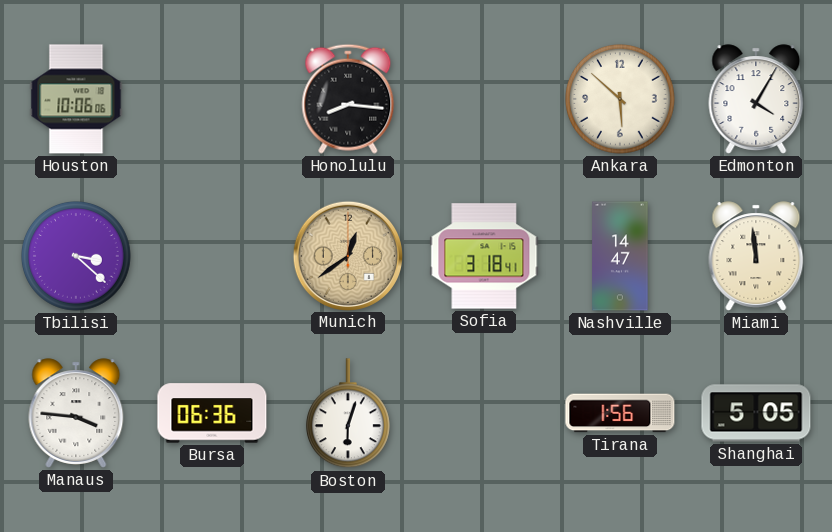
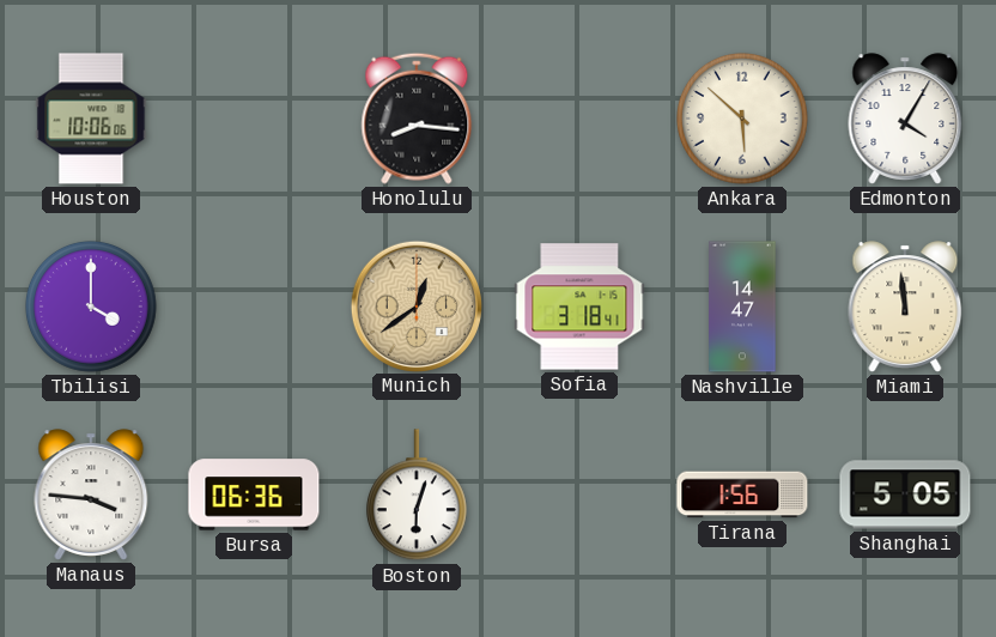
Tbilisi: 3:22 -> 4:00
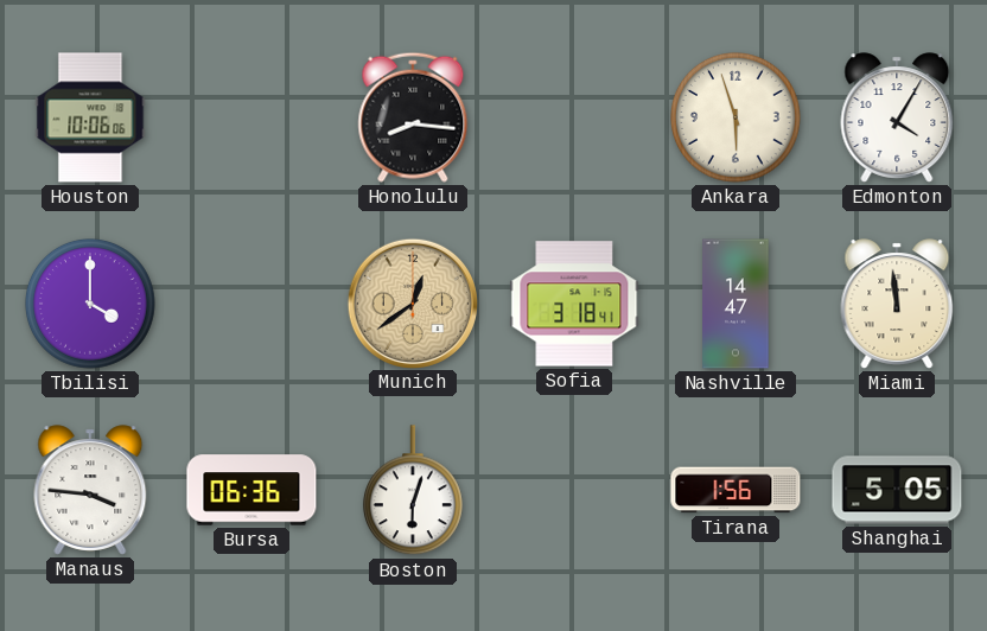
Ankara: 5:52 -> 5:57
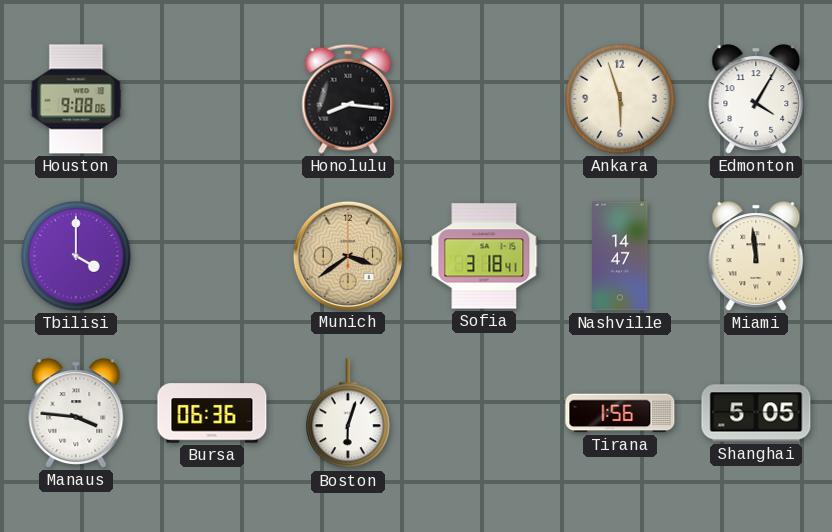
Houston: 10:06 -> 9:08
Munich: 12:39 -> 3:39
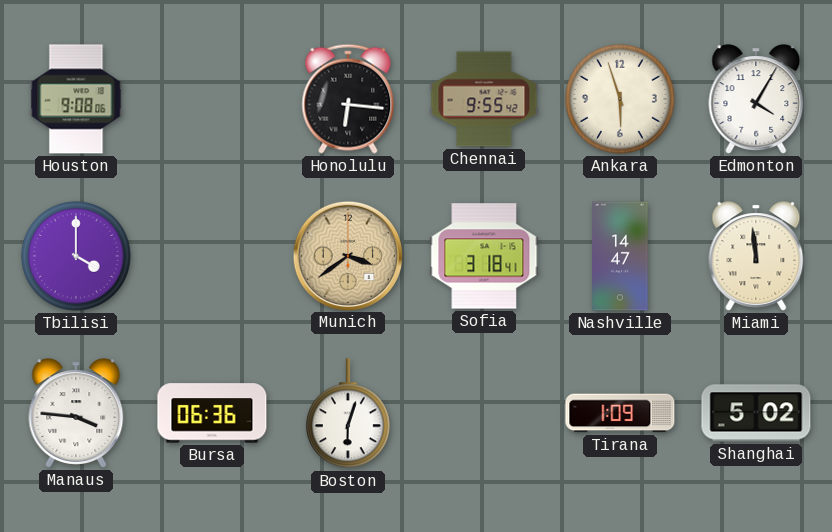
Honolulu: 8:16 -> 6:16
Chennai: none -> 9:55
Tirana: 1:56 -> 1:09
Shanghai: 5:05 -> 5:02
